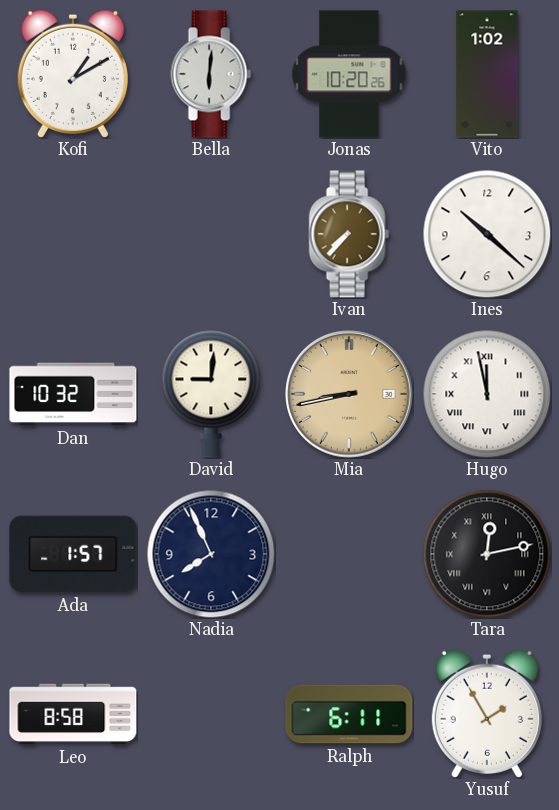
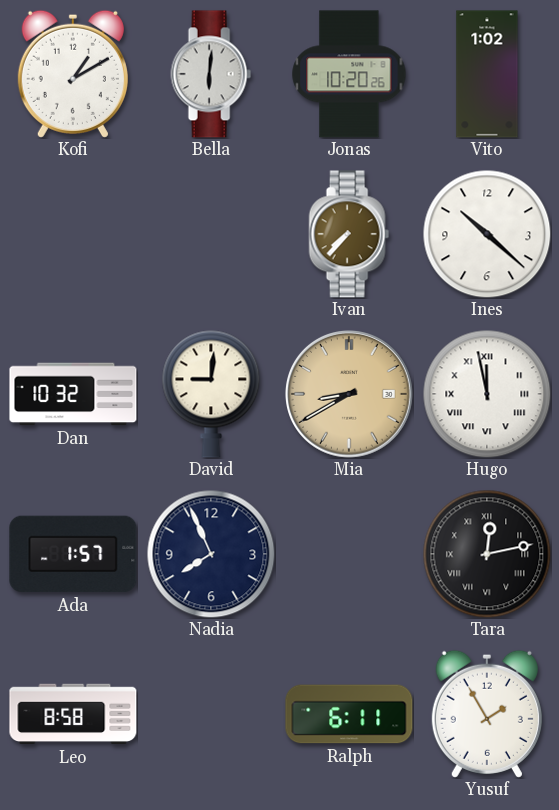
Mia: 8:43 -> 8:40
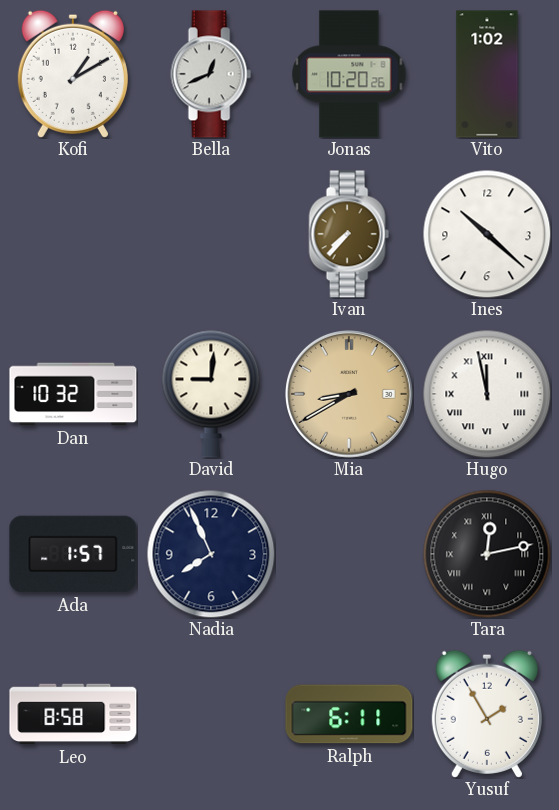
Bella: 6:01 -> 12:41
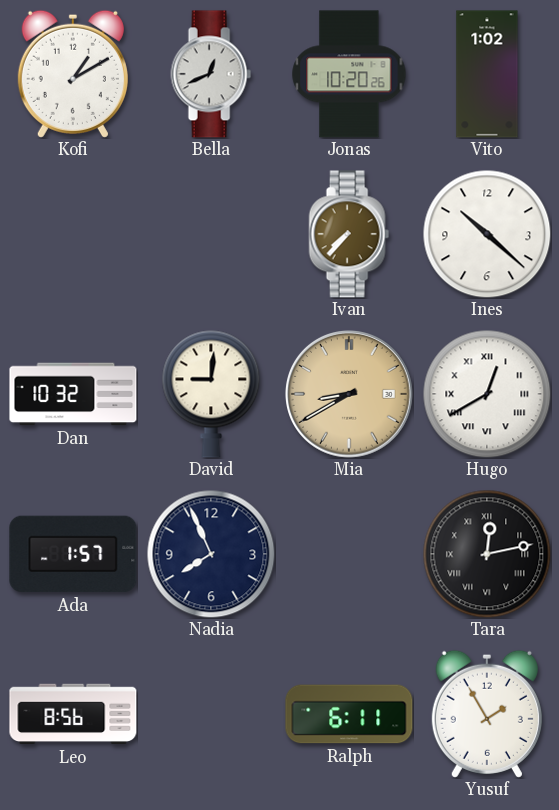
Hugo: 11:58 -> 12:40
Leo: 8:58 -> 8:56
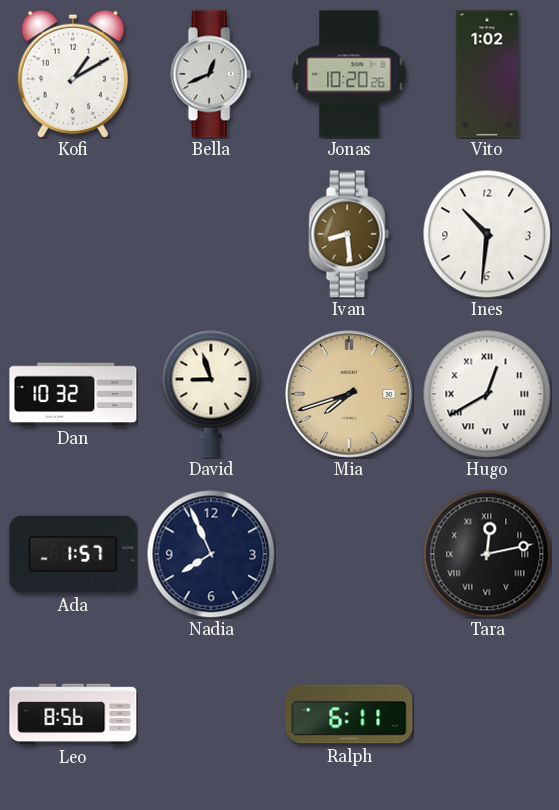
Ivan: 7:37 -> 8:29
Ines: 10:22 -> 10:31
David: 9:01 -> 8:57
Mia: 8:40 -> 7:42
Yusuf: 1:55 -> none
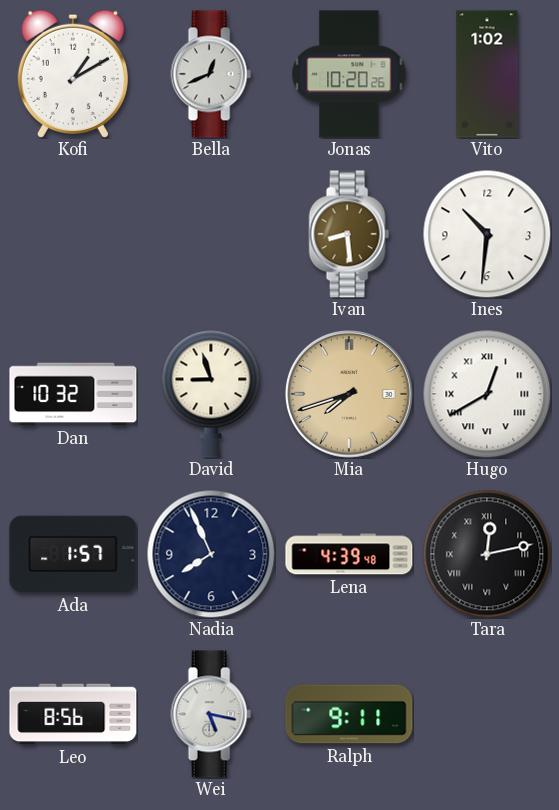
Lena: none -> 4:39
Wei: none -> 5:17
Ralph: 6:11 -> 9:11
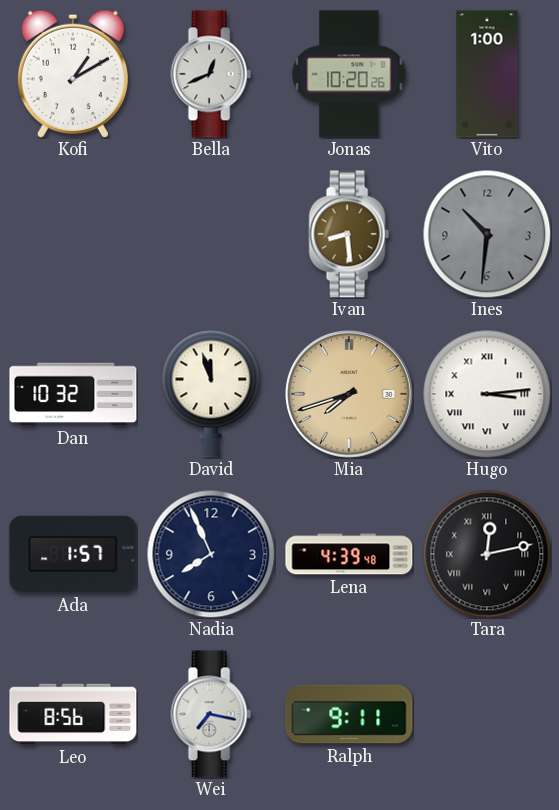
Vito: 1:02 -> 1:00
Ines dial: white -> grey
David: 8:57 -> 11:57
Hugo: 12:40 -> 3:14
Wei: 5:17 -> 7:17
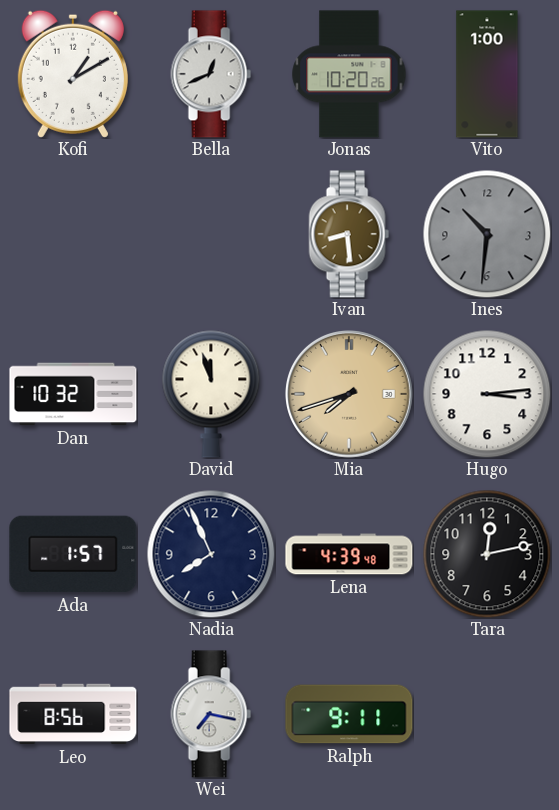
Hugo numerals: Roman -> Arabic
Tara numerals: Roman -> Arabic
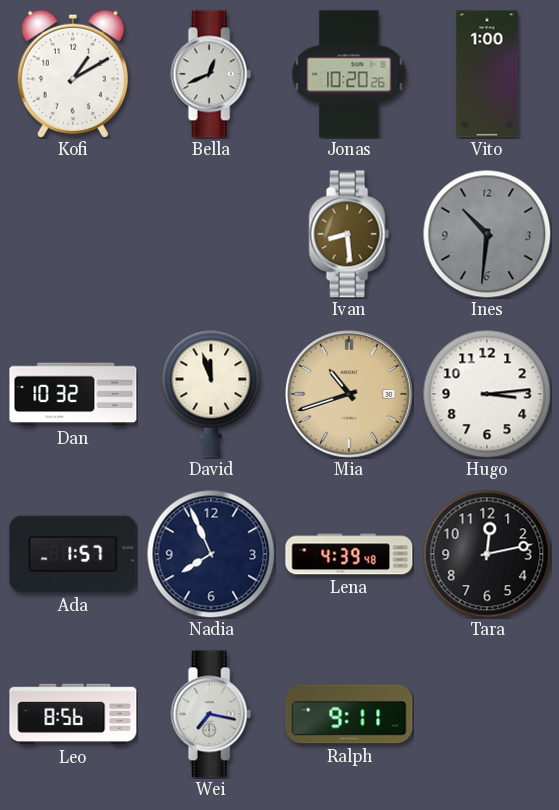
Mia: 7:42 -> 10:42
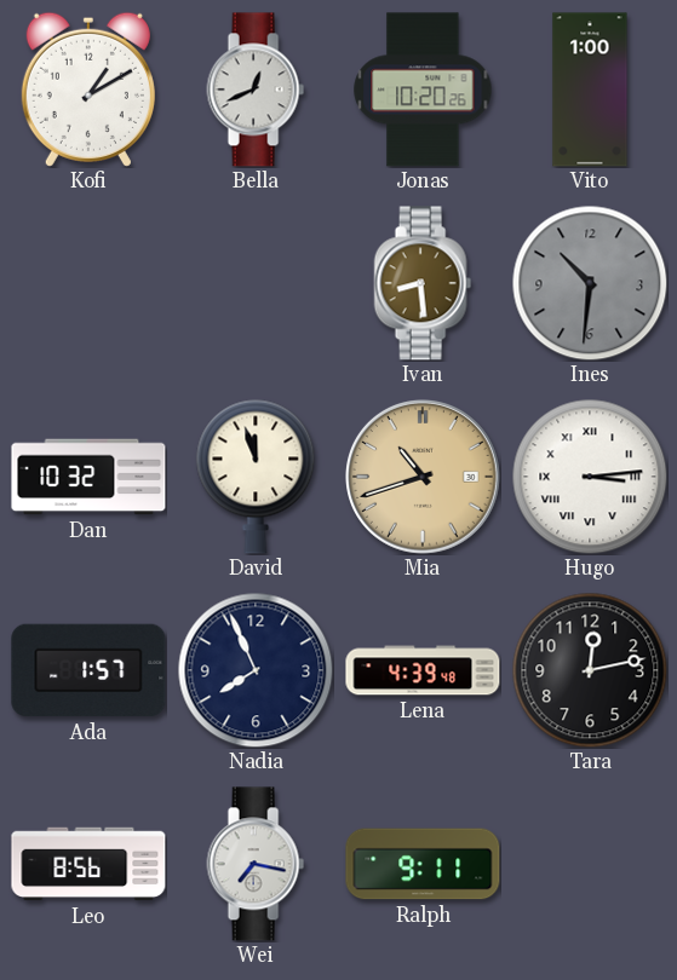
Hugo numerals: Arabic -> Roman
